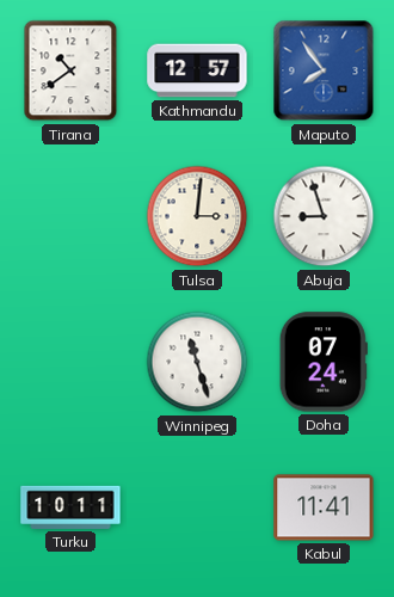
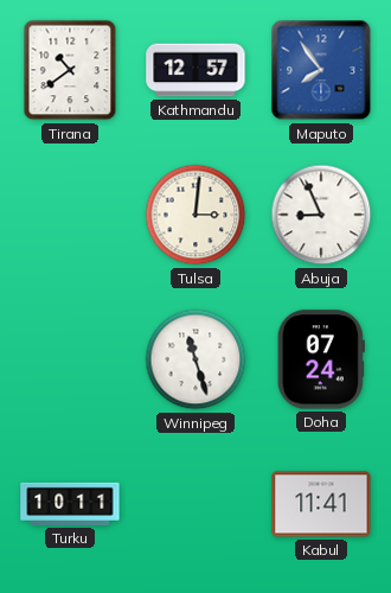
Abuja: 8:57 -> 8:56
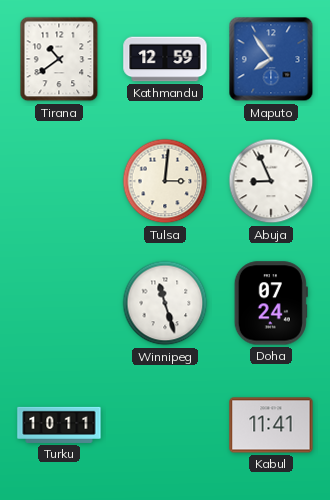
Kathmandu: 12:57 -> 12:59
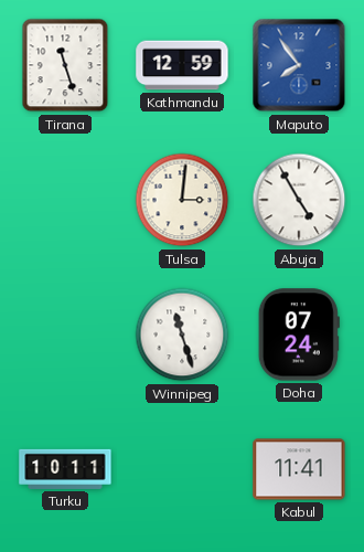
Tirana: 10:39 -> 11:27
Abuja: 8:56 -> 4:55
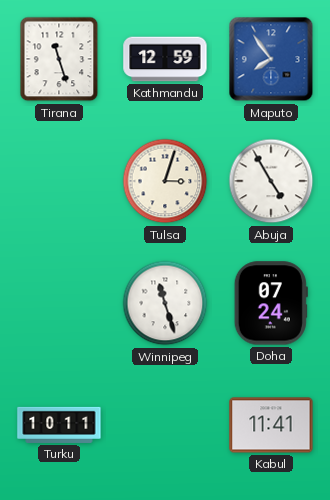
Tulsa: 3:01 -> 3:03
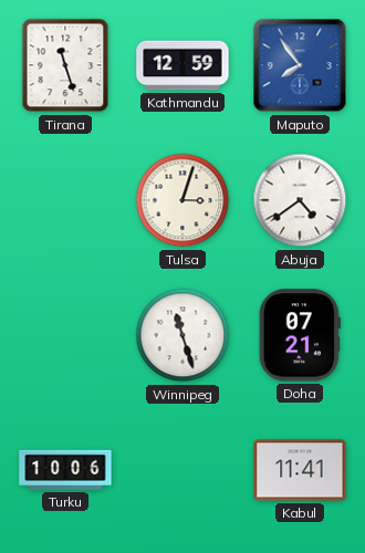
Abuja: 4:55 -> 4:39
Doha: 07:24 -> 07:21
Turku: 10:11 -> 10:06
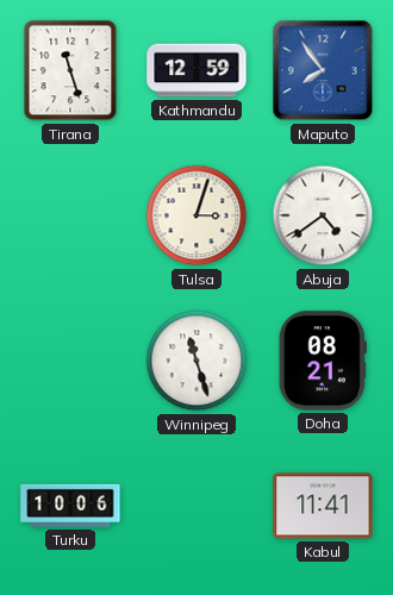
Doha: 07:21 -> 08:21
